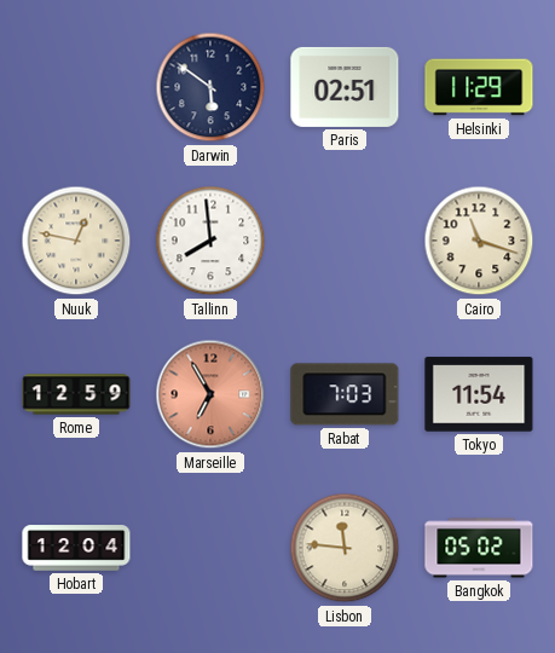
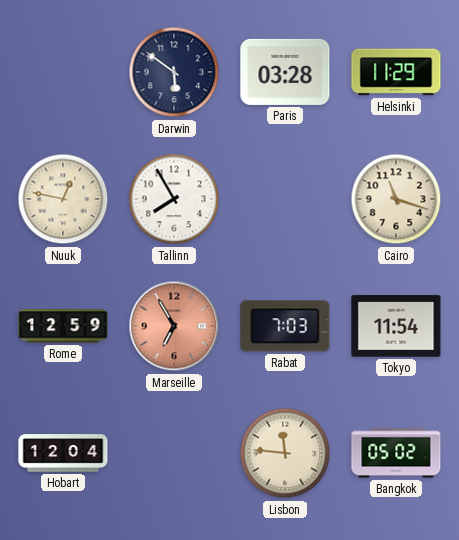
Paris: 02:51 -> 03:28
Tallinn: 7:59 -> 7:55
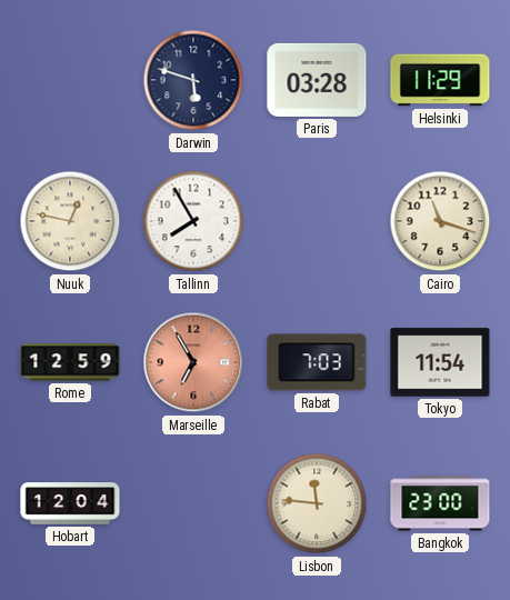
Darwin: 5:51 -> 5:48
Bangkok: 05:02 -> 23:00
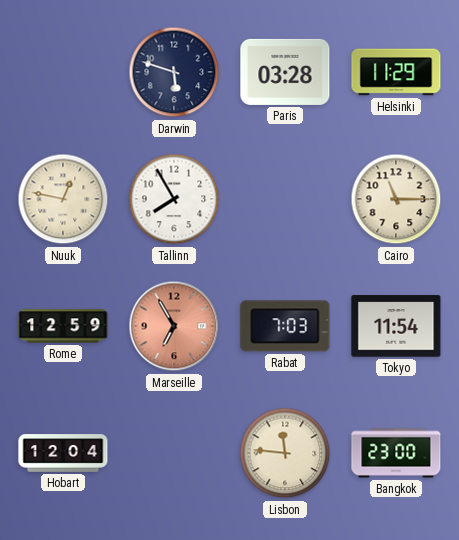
Cairo: 11:18 -> 11:15
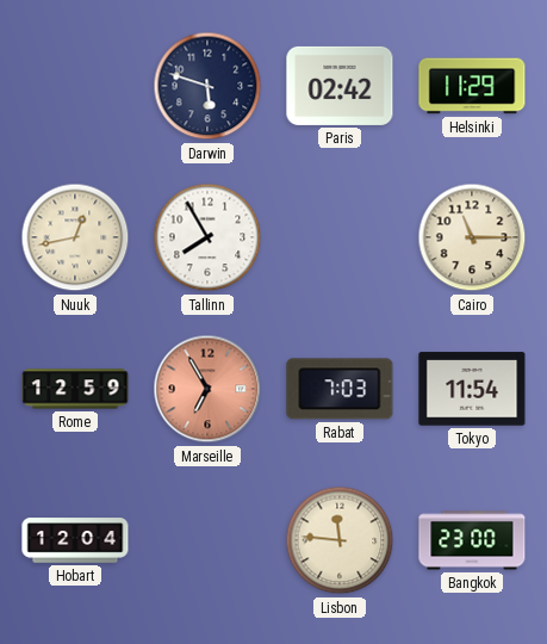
Paris: 03:28 -> 02:42
Nuuk: 12:47 -> 12:43
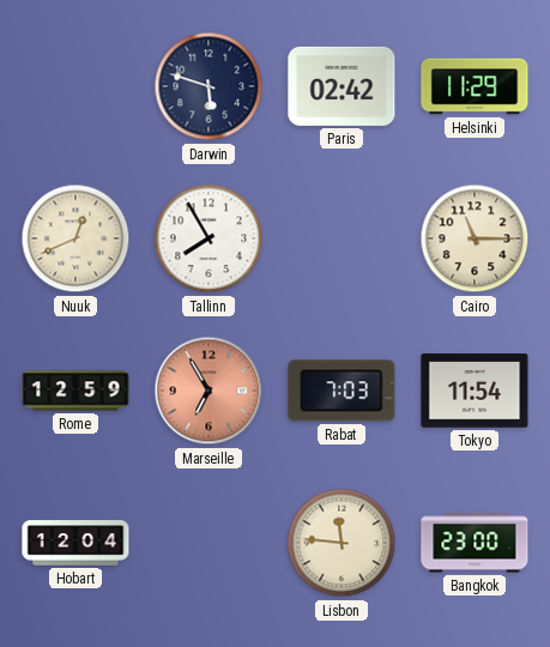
Nuuk: 12:43 -> 12:41
